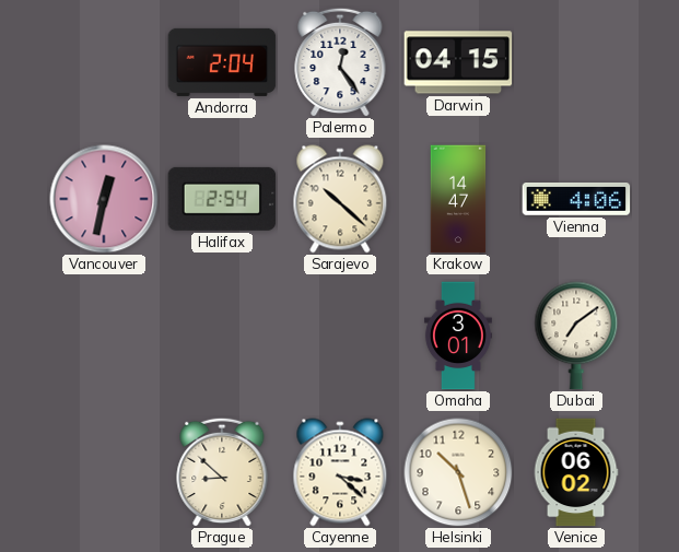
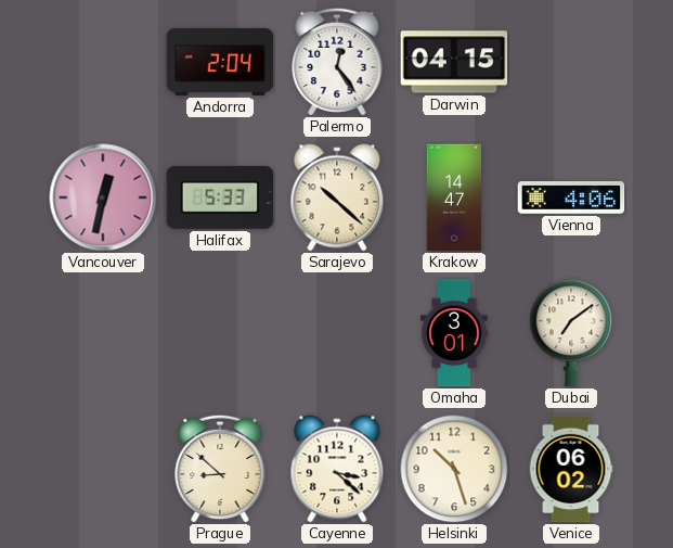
Halifax: 2:54 -> 5:33
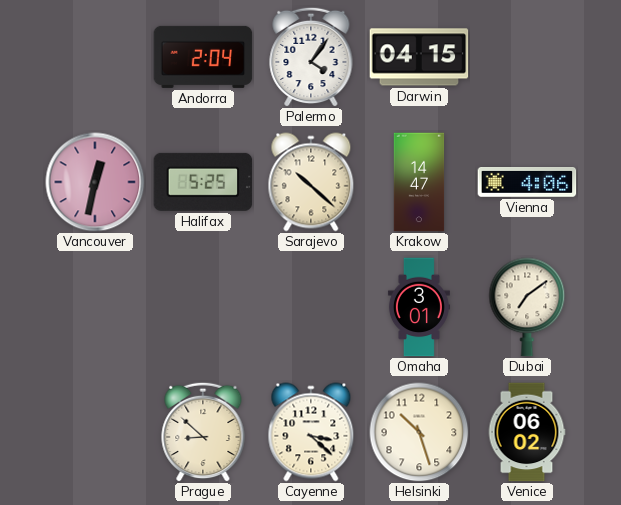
Palermo: 12:24 -> 4:06
Halifax: 5:33 -> 5:25
